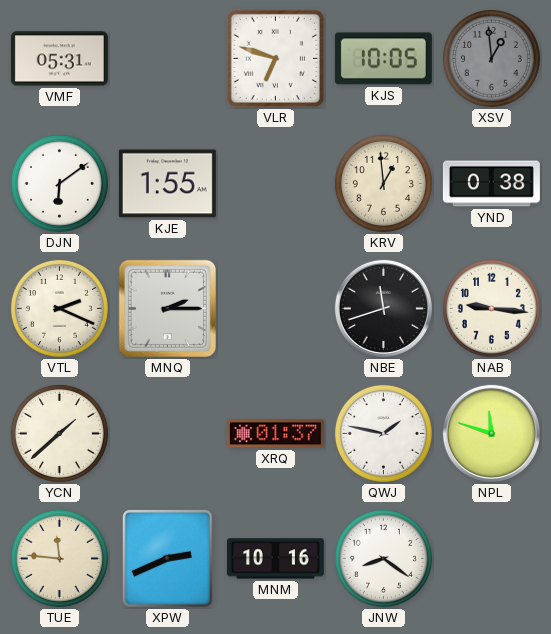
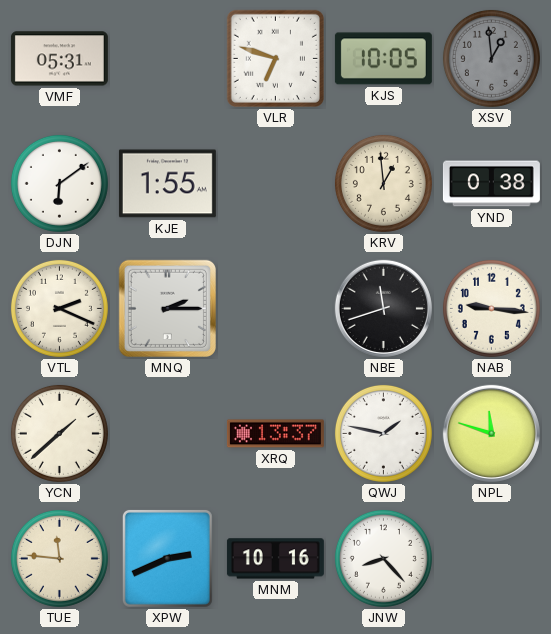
XRQ: 01:37 -> 13:37
JNW: 8:21 -> 8:23
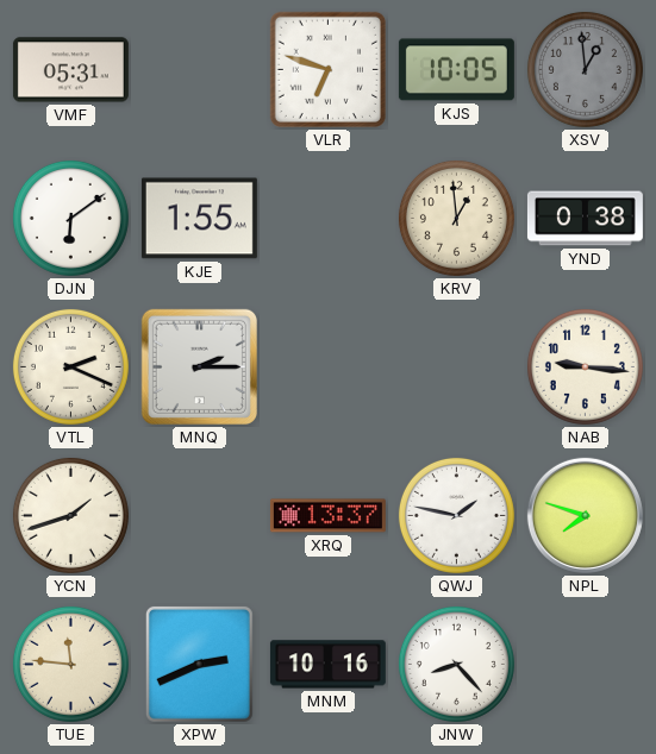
NBE: 11:42 -> none
YCN: 1:38 -> 1:42
NPL: 11:48 -> 7:48
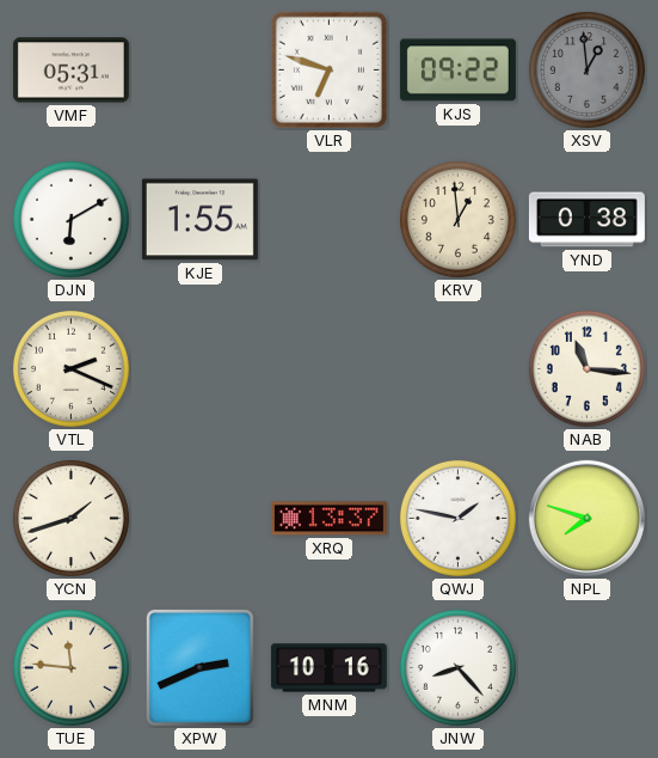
KJS: 10:05 -> 09:22
DJN: 6:09 -> 6:10
MNQ: 2:15 -> none
NAB: 9:16 -> 11:16
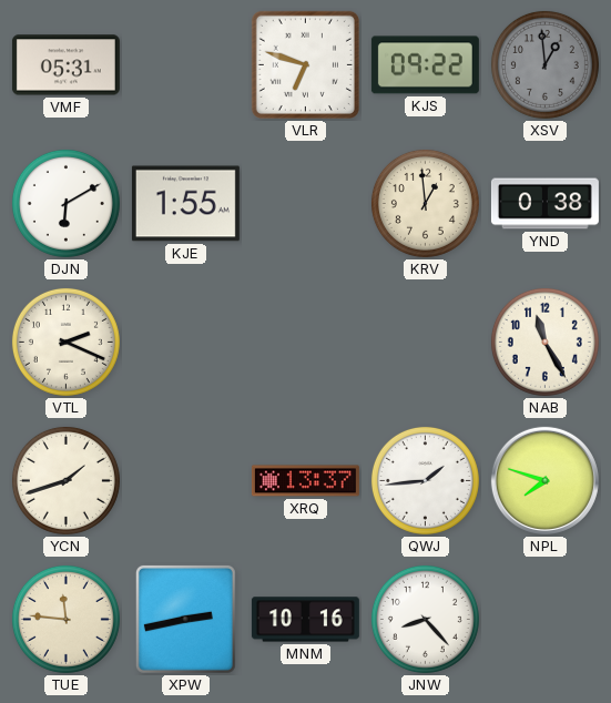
NAB: 11:16 -> 11:25
QWJ: 1:47 -> 1:44
XPW: 2:41 -> 2:43
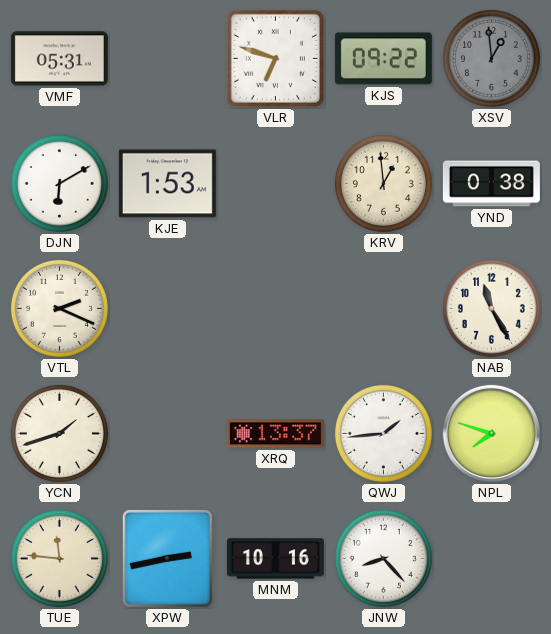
KJE: 1:55 -> 1:53
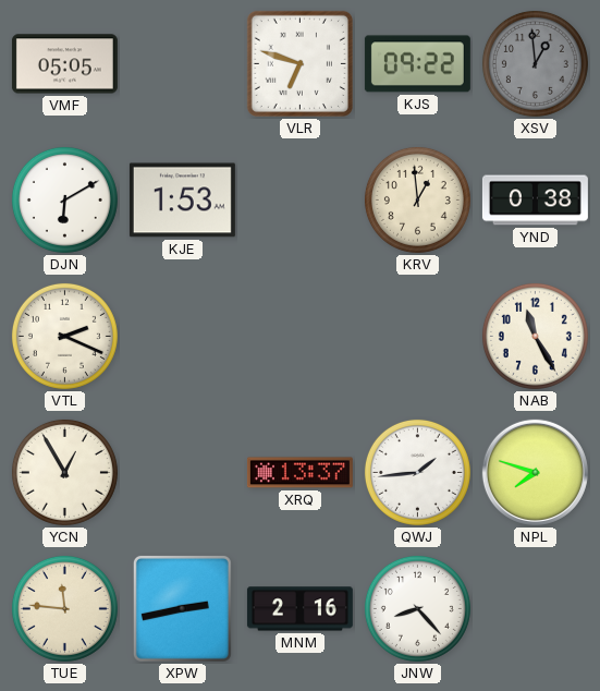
VMF: 05:31 -> 05:05
YCN: 1:42 -> 12:55
MNM: 10:16 -> 2:16
